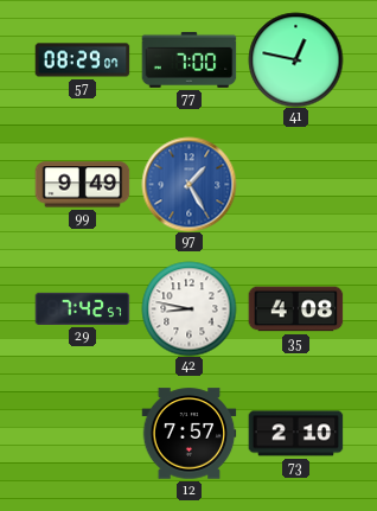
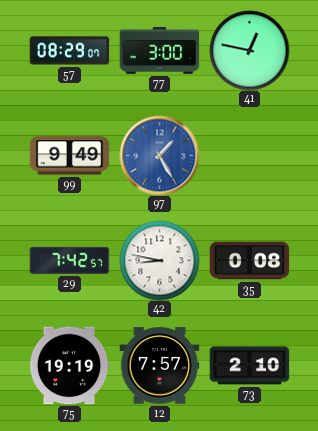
77: 7:00 -> 3:00
35: 4:08 -> 0:08
75: none -> 19:19
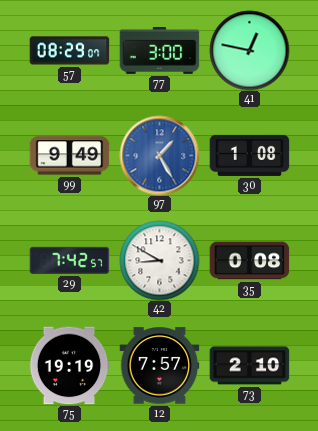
30: none -> 1:08
42: 8:47 -> 8:50
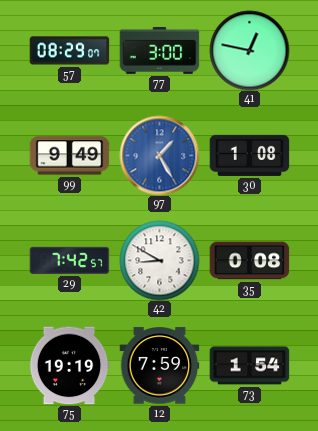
12: 7:57 -> 7:59
73: 2:10 -> 1:54
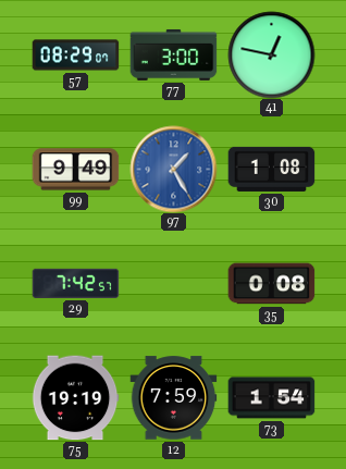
42: 8:50 -> none
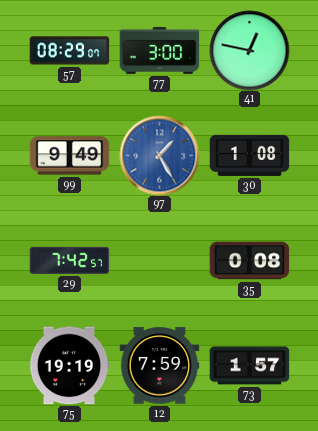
73: 1:54 -> 1:57
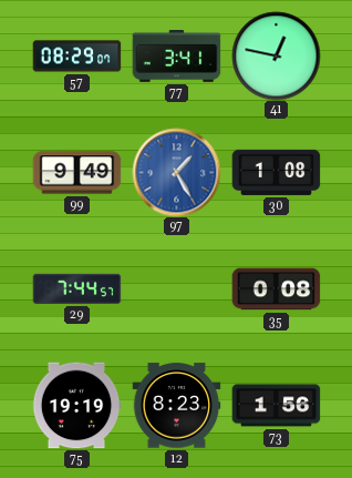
77: 3:00 -> 3:41
29: 7:42 -> 7:44
12: 7:59 -> 8:23
73: 1:57 -> 1:56
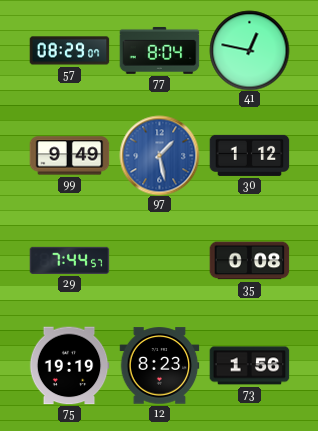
77: 3:41 -> 8:04
97: 1:25 -> 1:28
30: 1:08 -> 1:12
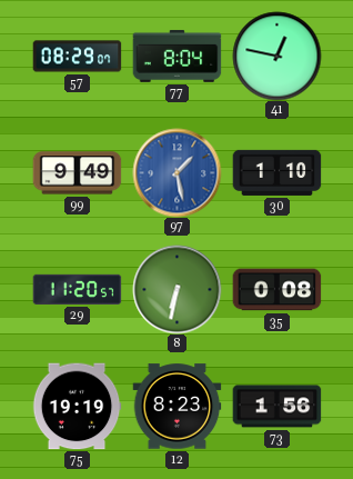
30: 1:12 -> 1:10
29: 7:44 -> 11:20
8: none -> 6:32
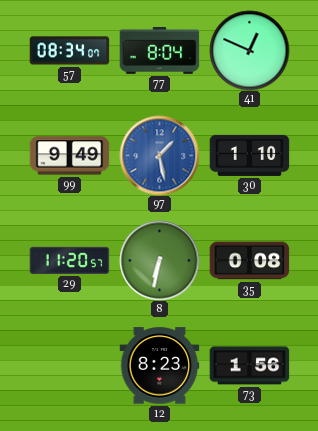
57: 08:29 -> 08:34
41: 12:47 -> 12:49
75: 19:19 -> none
